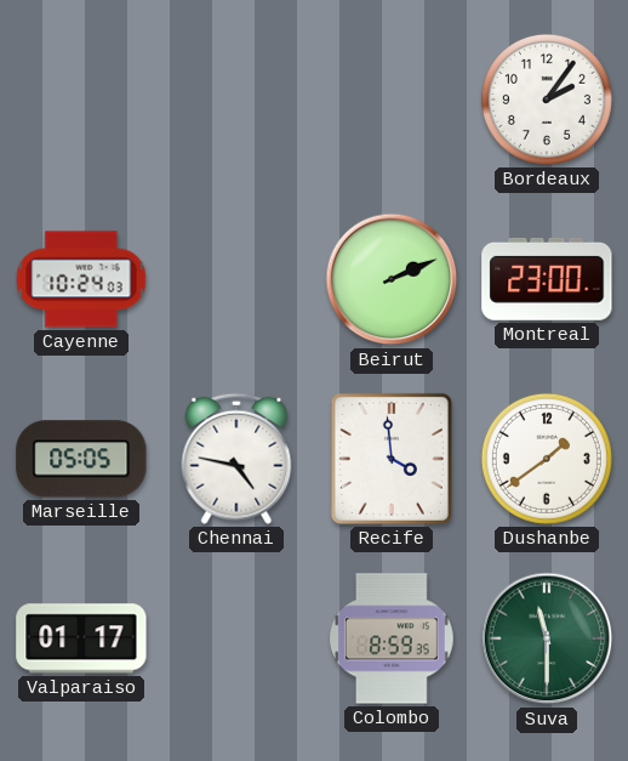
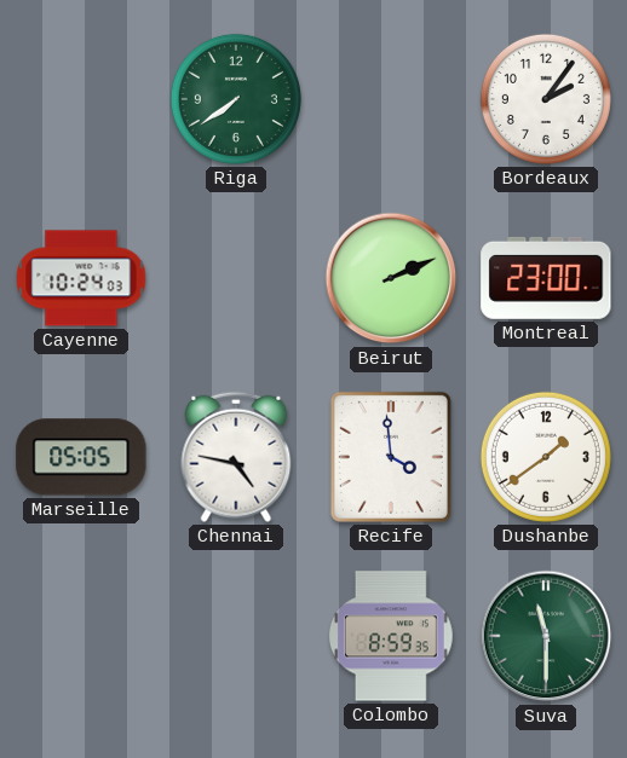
Riga: none -> 7:39
Valparaiso: 01:17 -> none
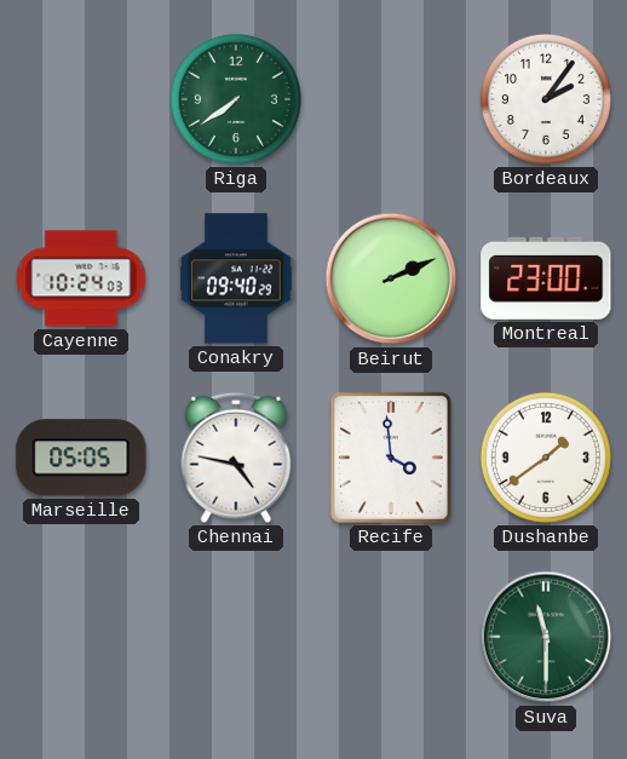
Conakry: none -> 09:40
Colombo: 8:59 -> none
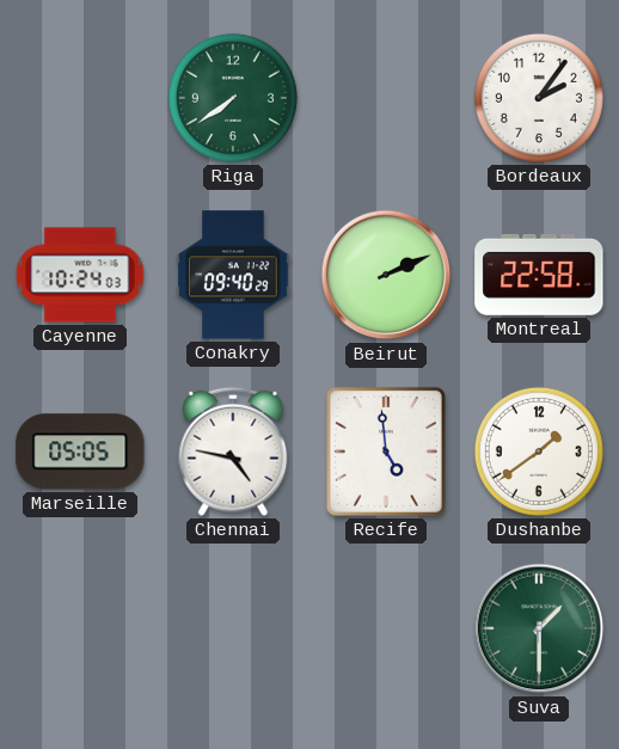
Montreal: 23:00 -> 22:58
Recife: 3:59 -> 4:59
Suva: 11:30 -> 1:30
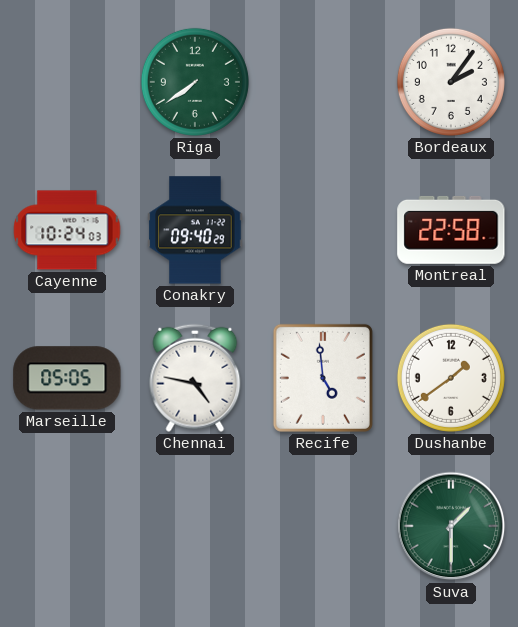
Beirut: 2:11 -> none
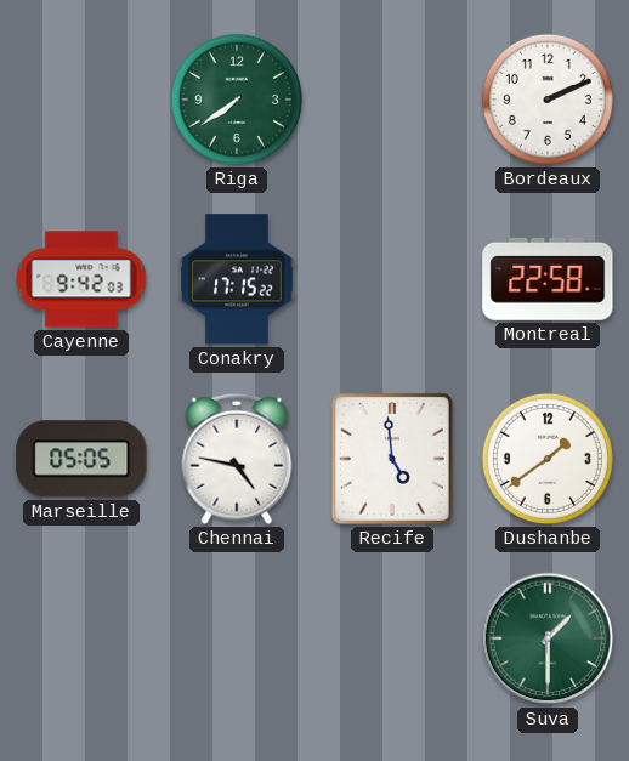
Bordeaux: 2:06 -> 2:11
Cayenne: 10:24 -> 9:42
Conakry: 09:40 -> 17:15
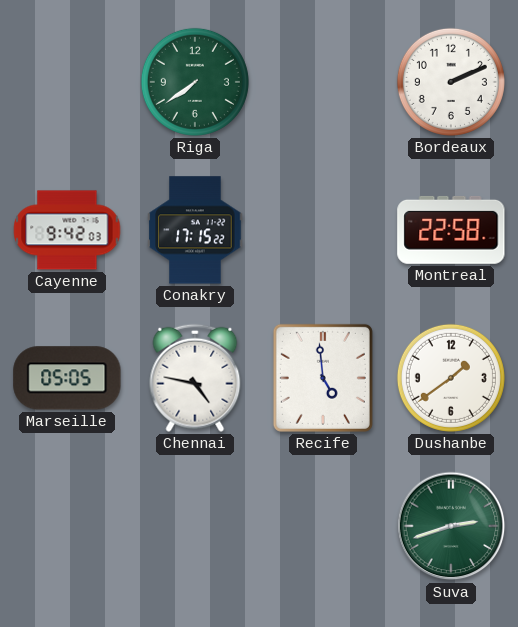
Suva: 1:30 -> 2:42
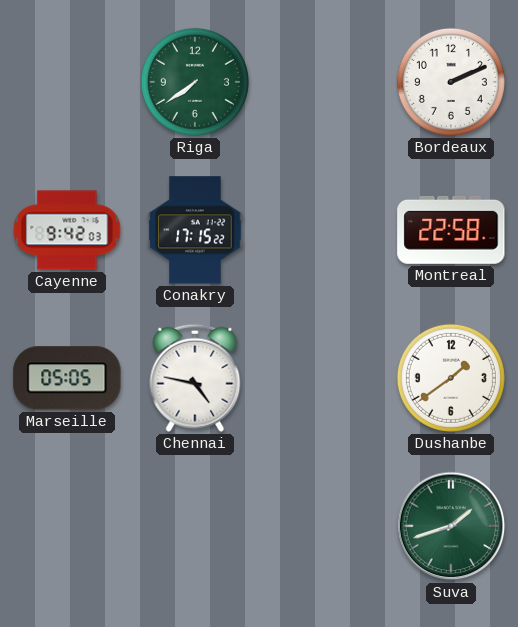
Recife: 4:59 -> none
Suva: 2:42 -> 1:42
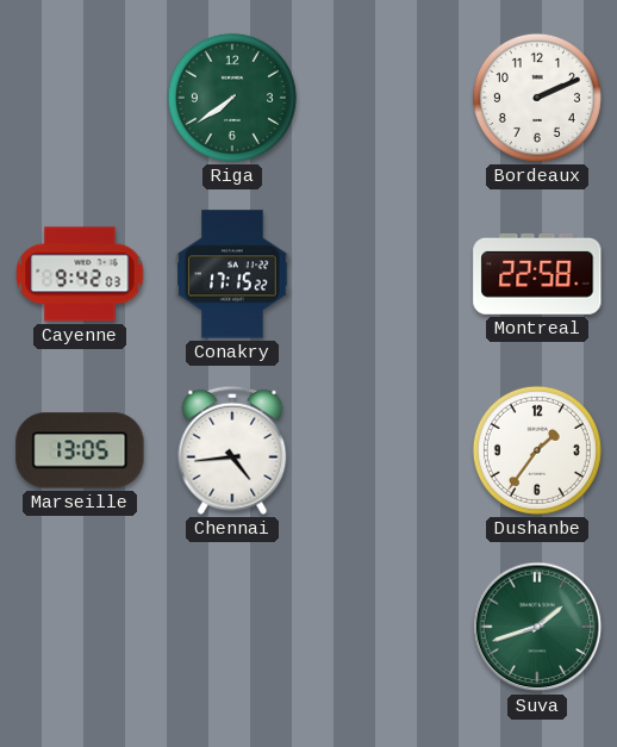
Marseille: 05:05 -> 13:05
Chennai: 4:47 -> 4:44
Dushanbe: 1:39 -> 1:36
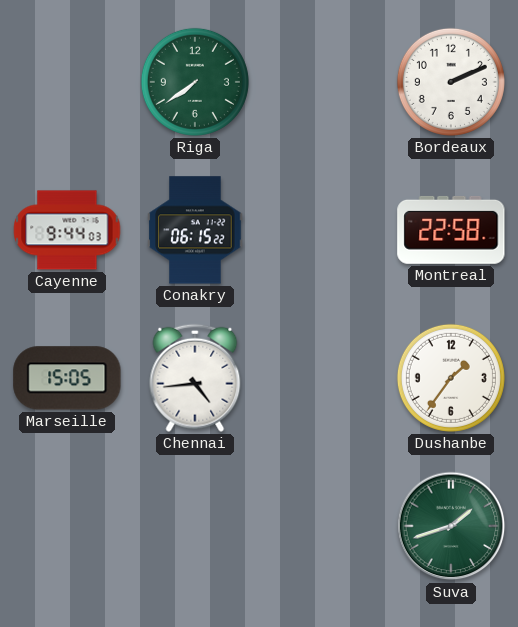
Cayenne: 9:42 -> 9:44
Conakry: 17:15 -> 06:15
Marseille: 13:05 -> 15:05
